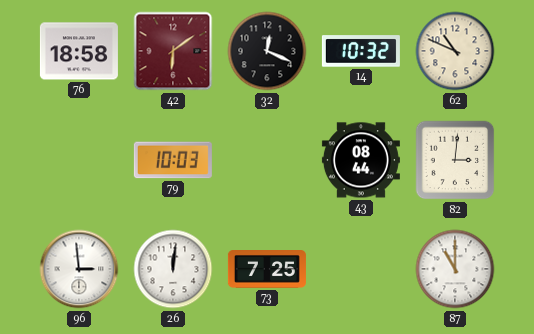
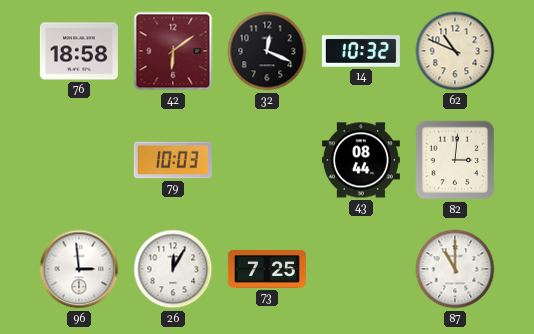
26: 12:01 -> 12:05
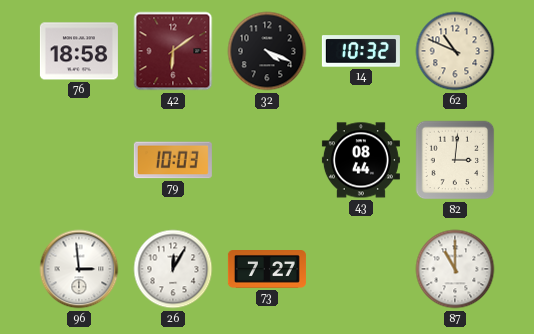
32: 12:19 -> 4:19
73: 7:25 -> 7:27
